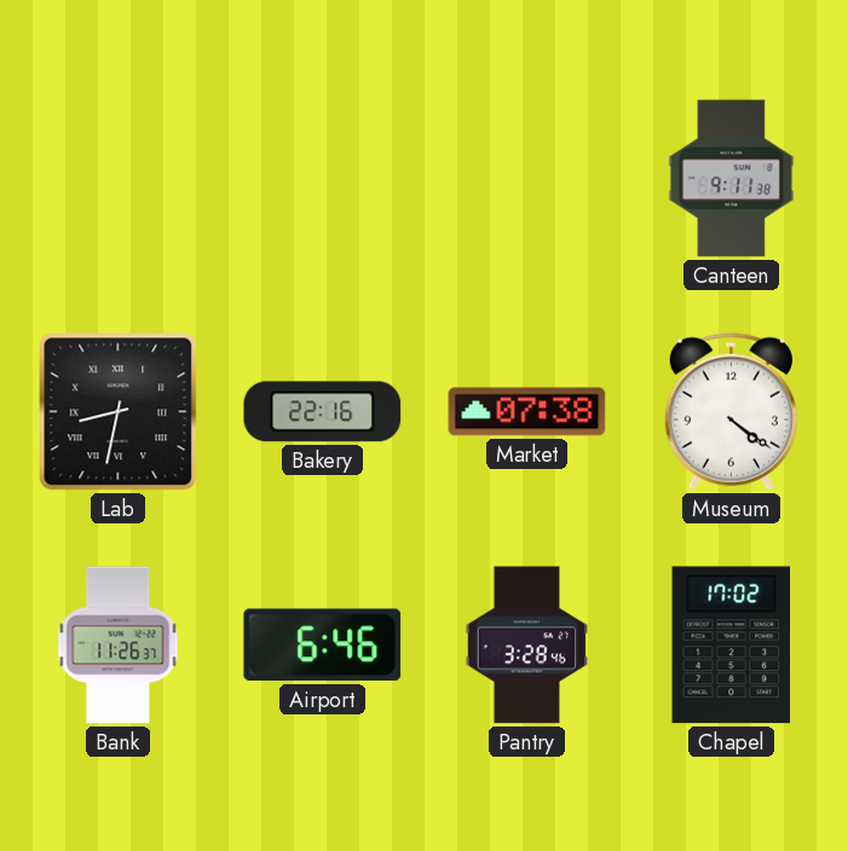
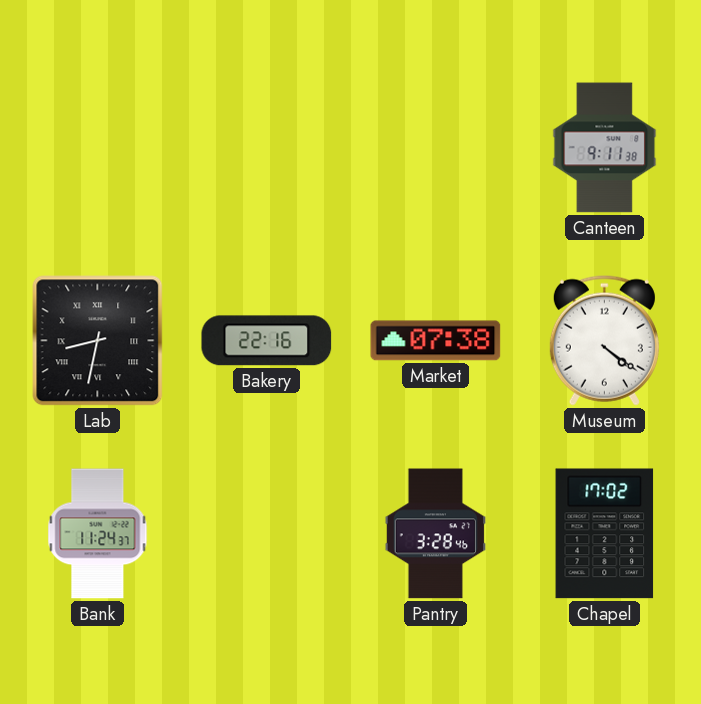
Bank: 11:26 -> 11:24
Airport: 6:46 -> none
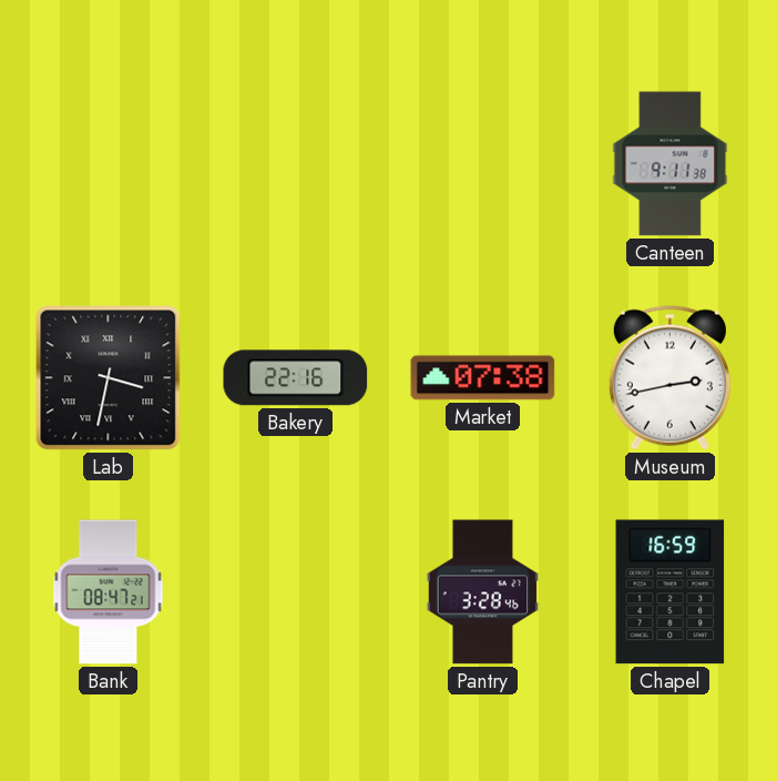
Lab: 8:32 -> 3:32
Museum: 4:21 -> 2:43
Bank: 11:24 -> 08:47
Chapel: 17:02 -> 16:59
